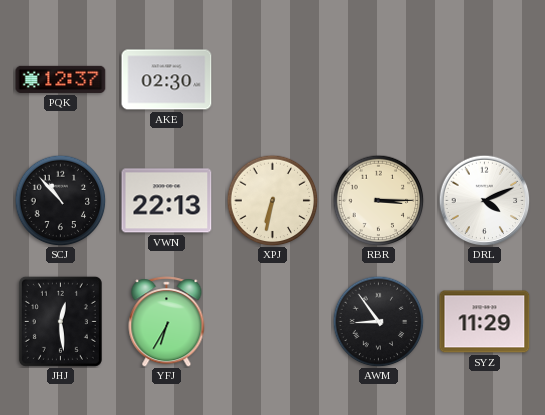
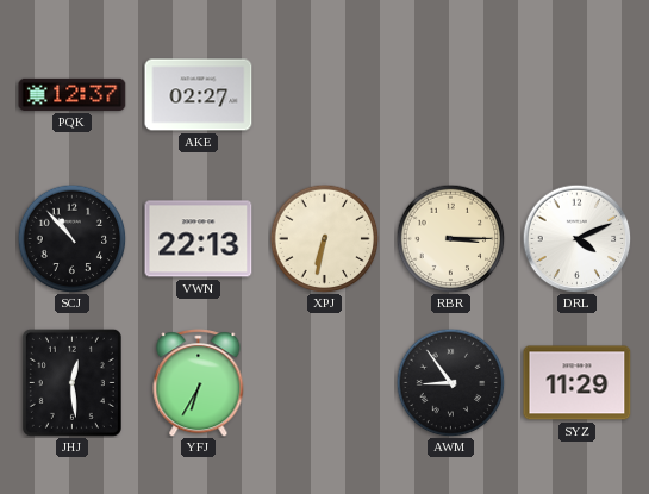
AKE: 02:30 -> 02:27
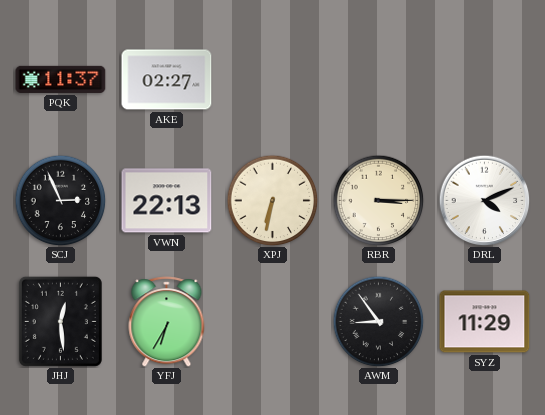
PQK: 12:37 -> 11:37
SCJ: 10:53 -> 2:56
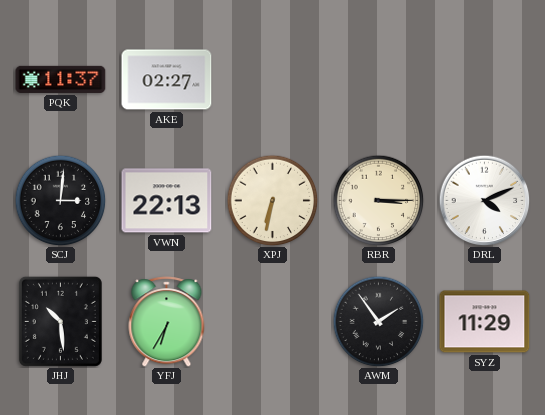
SCJ: 2:56 -> 3:01
JHJ: 12:29 -> 10:29
AWM: 8:54 -> 1:54
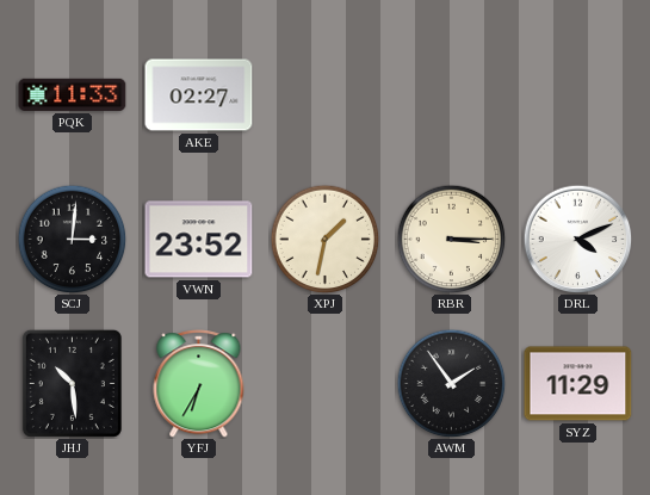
PQK: 11:37 -> 11:33
VWN: 22:13 -> 23:52
XPJ: 6:32 -> 1:32
